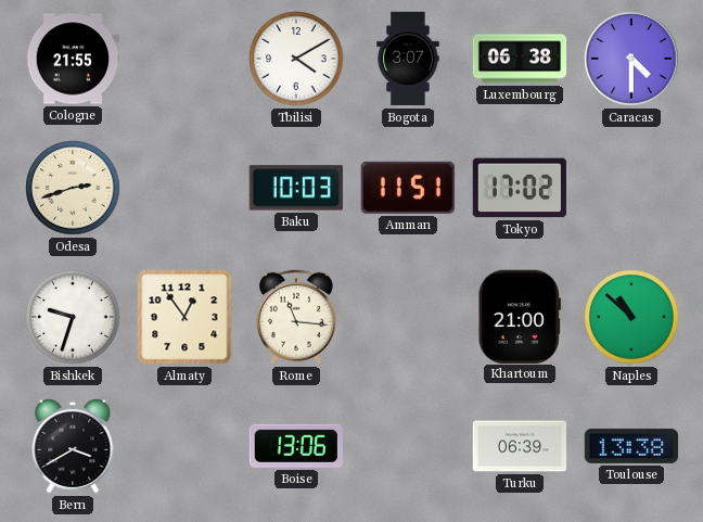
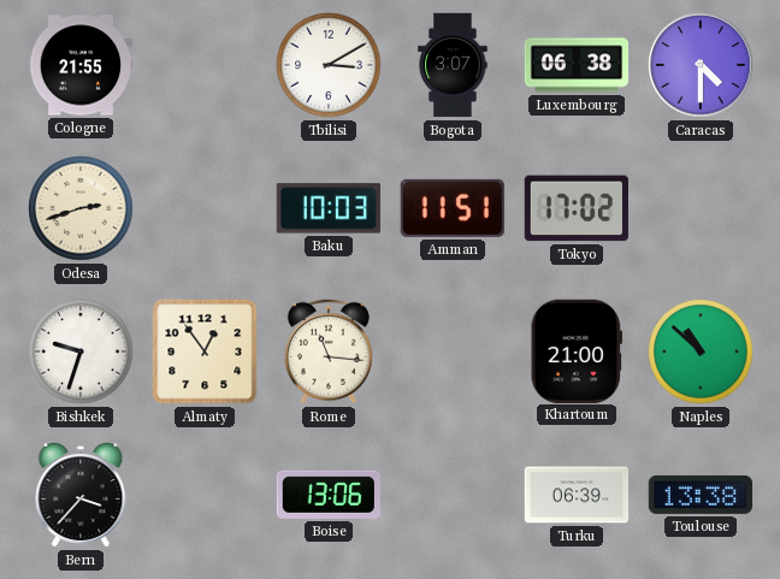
Tbilisi: 4:10 -> 3:10
Bern: 3:40 -> 3:37
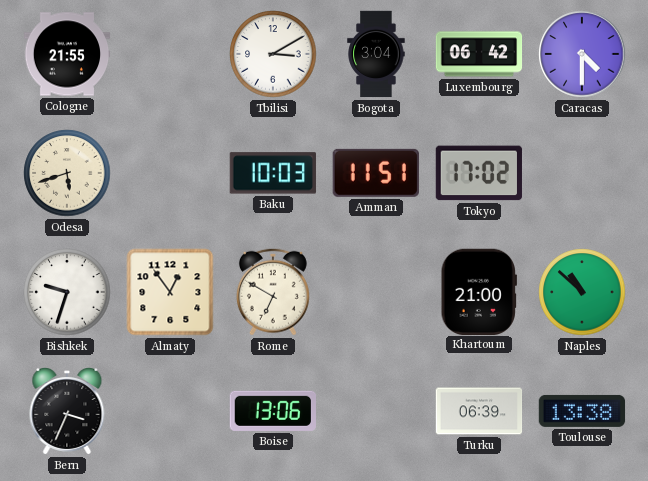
Bogota: 3:07 -> 3:04
Luxembourg: 06:38 -> 06:42
Odesa: 2:42 -> 5:42
Rome: 11:16 -> 6:50
Bern: 3:37 -> 3:34
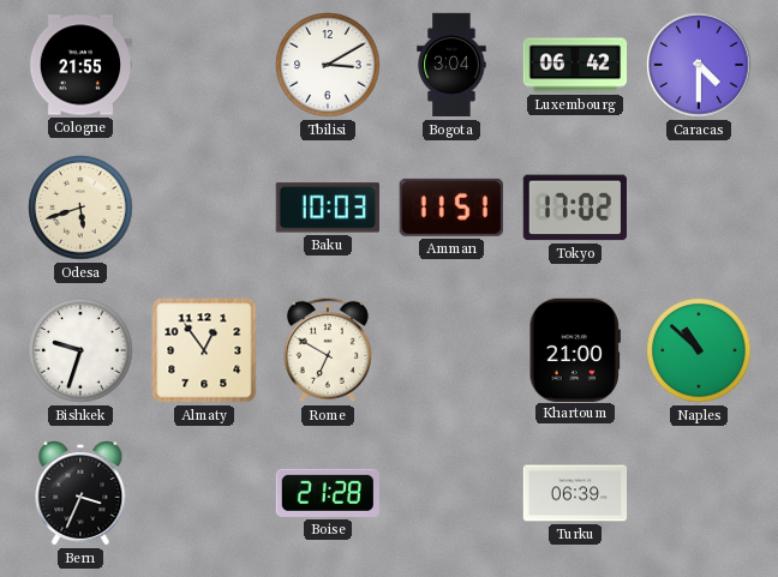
Boise: 13:06 -> 21:28
Toulouse: 13:38 -> none
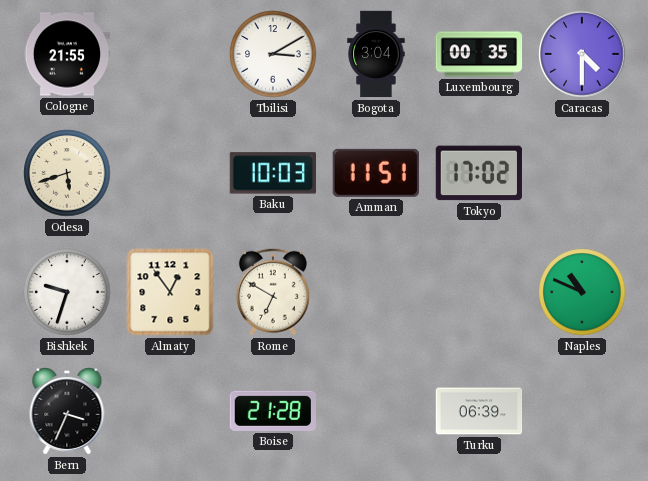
Luxembourg: 06:42 -> 00:35
Khartoum: 21:00 -> none
Naples: 10:52 -> 10:49
